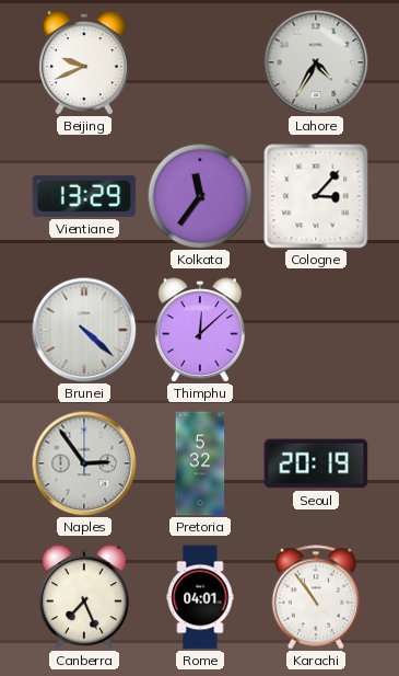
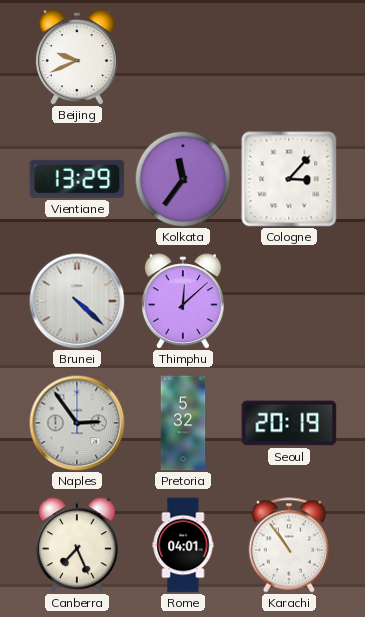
Lahore: 4:35 -> none
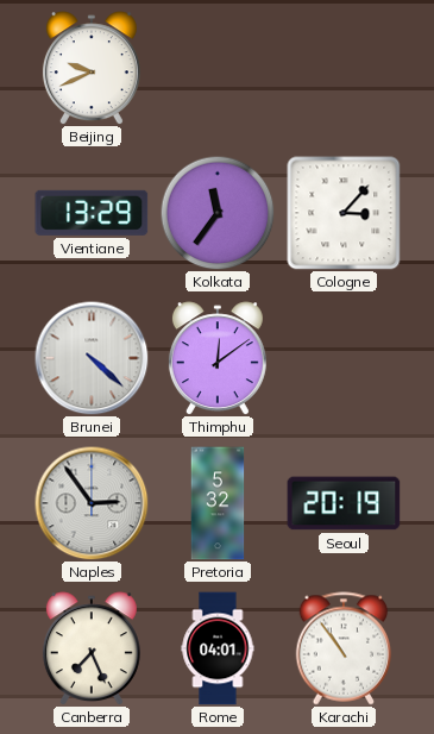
Thimphu: 12:08 -> 12:09
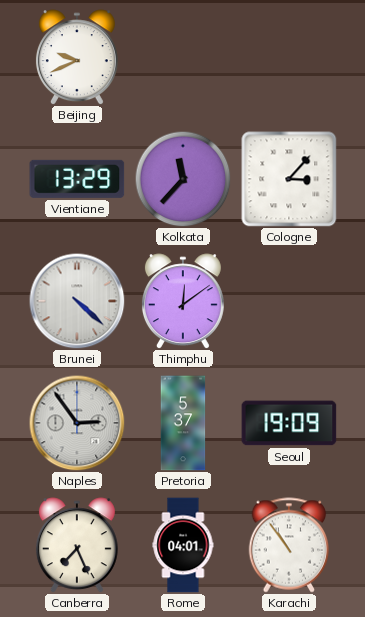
Kolkata: 11:36 -> 11:37
Pretoria: 5:32 -> 5:37
Seoul: 20:19 -> 19:09
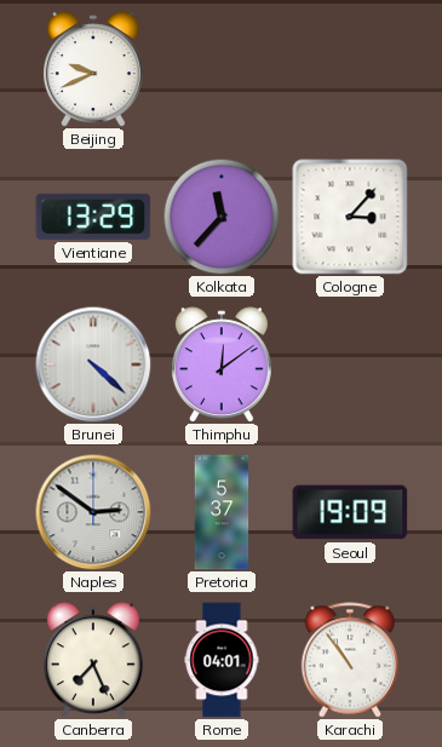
Naples: 2:54 -> 2:51
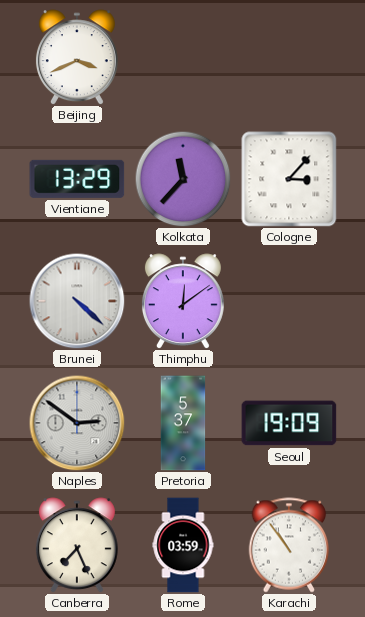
Beijing: 9:41 -> 3:41
Rome: 04:01 -> 03:59
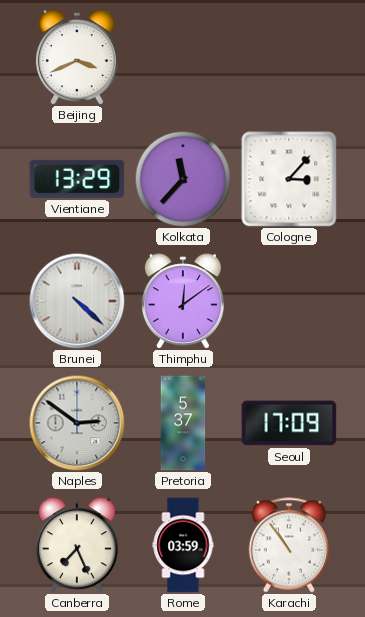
Seoul: 19:09 -> 17:09
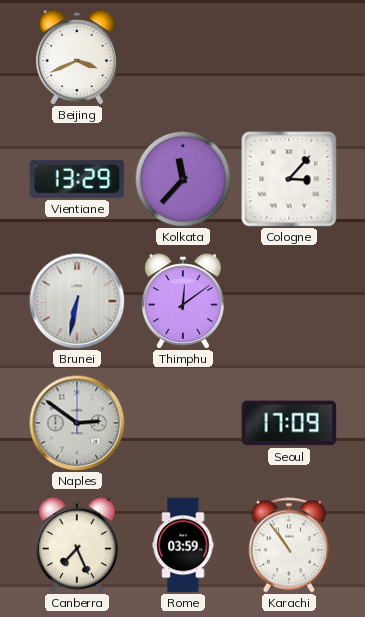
Brunei: 4:22 -> 6:32
Pretoria: 5:37 -> none
